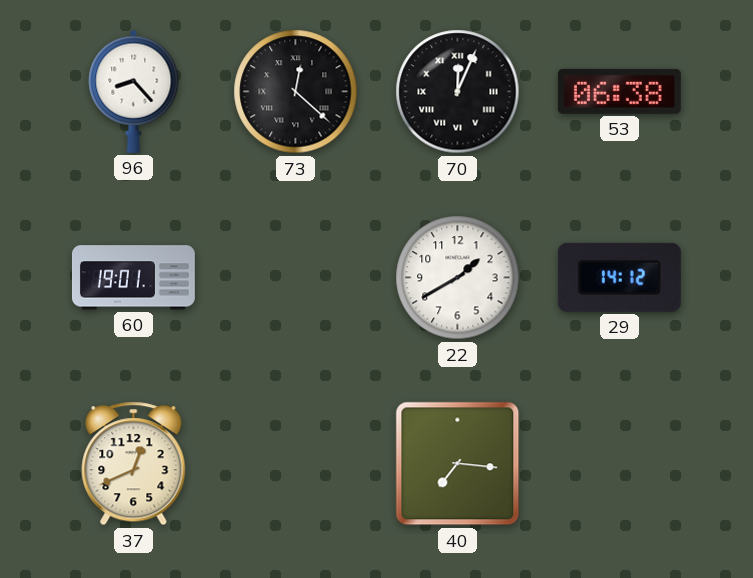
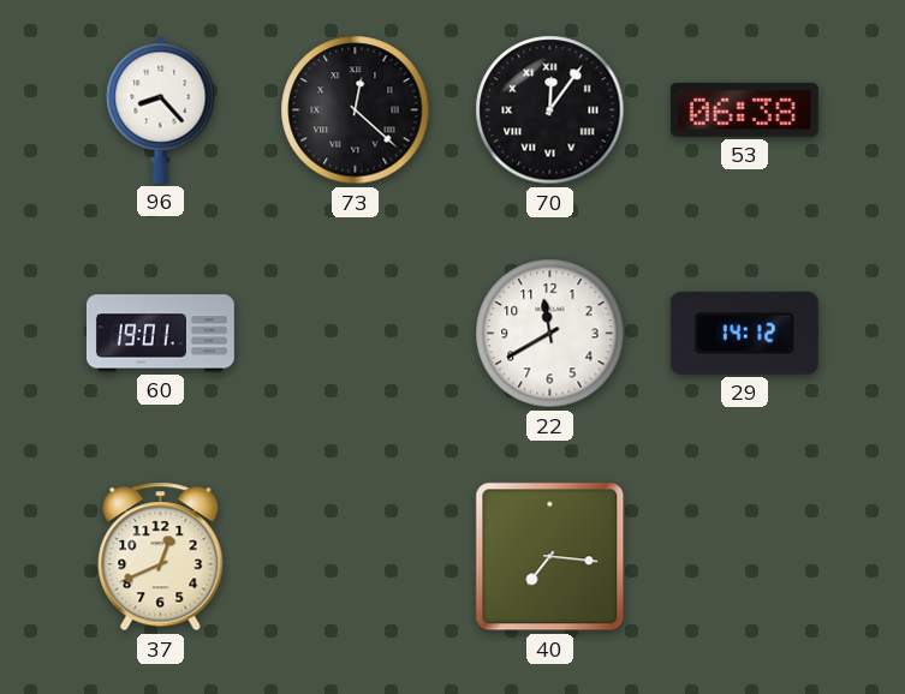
70: 12:04 -> 12:06
22: 1:40 -> 11:40
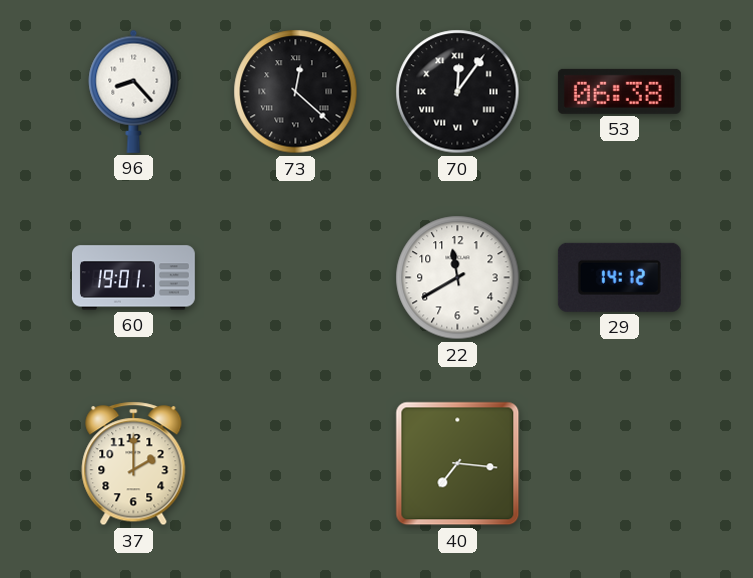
37: 12:41 -> 2:00
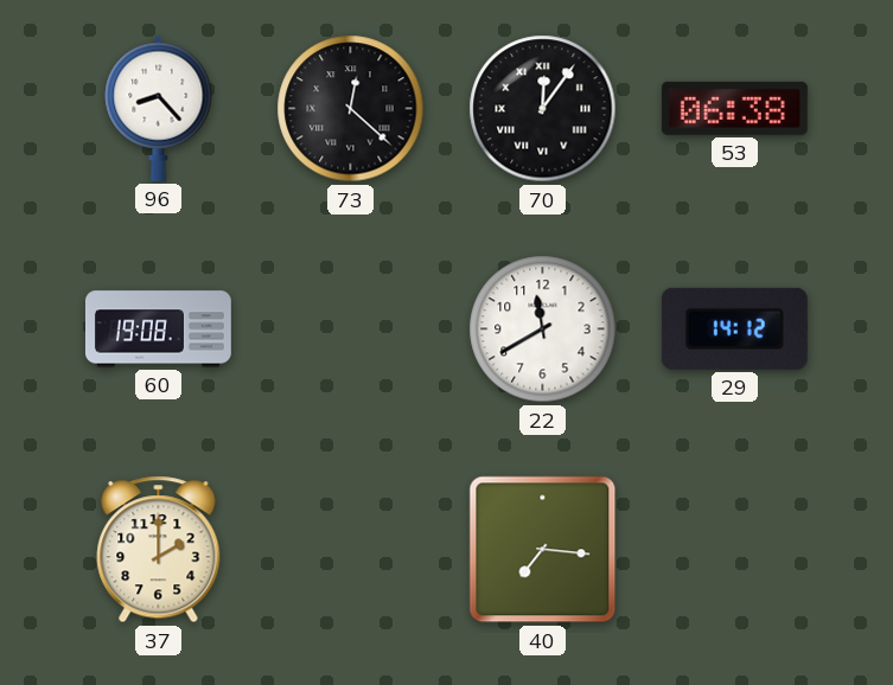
60: 19:01 -> 19:08
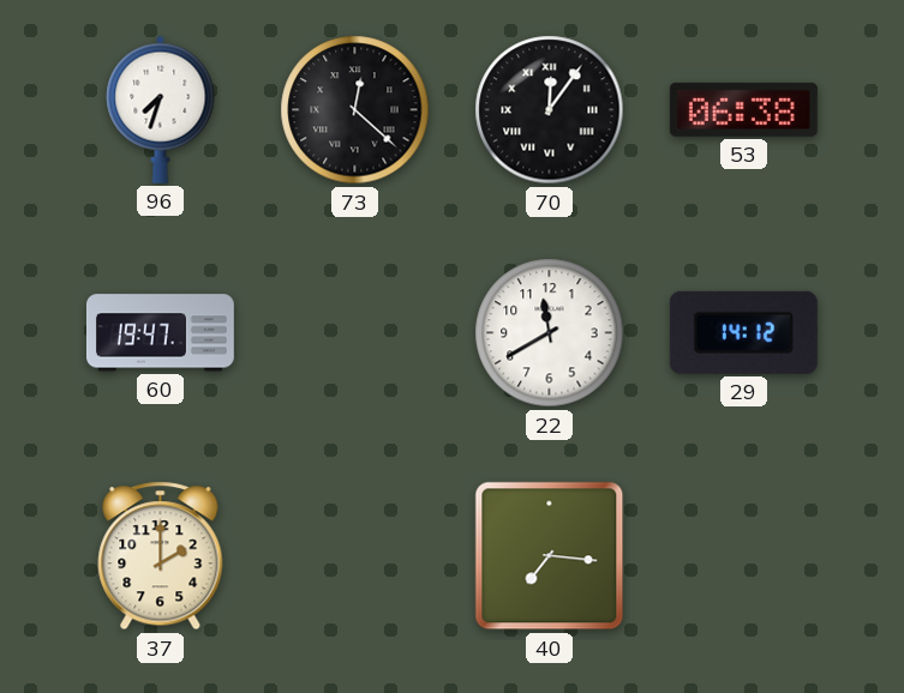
96: 8:23 -> 7:33
60: 19:08 -> 19:47
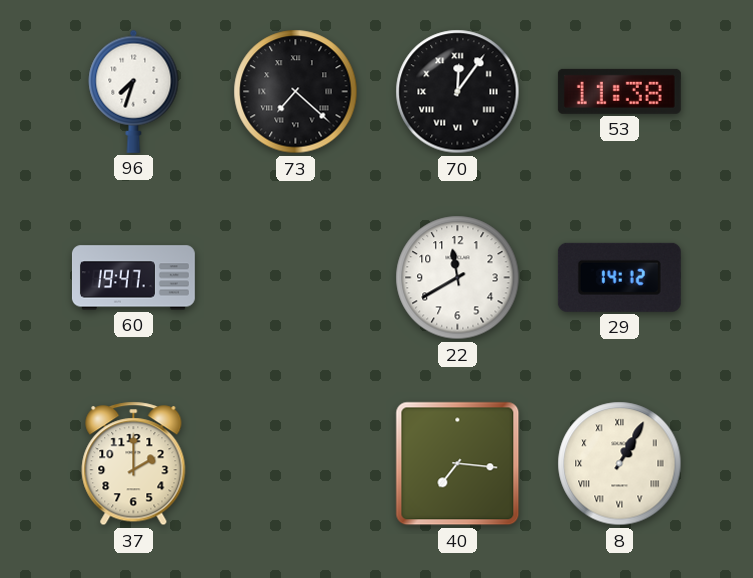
73: 12:22 -> 7:22
53: 06:38 -> 11:38
8: none -> 1:05
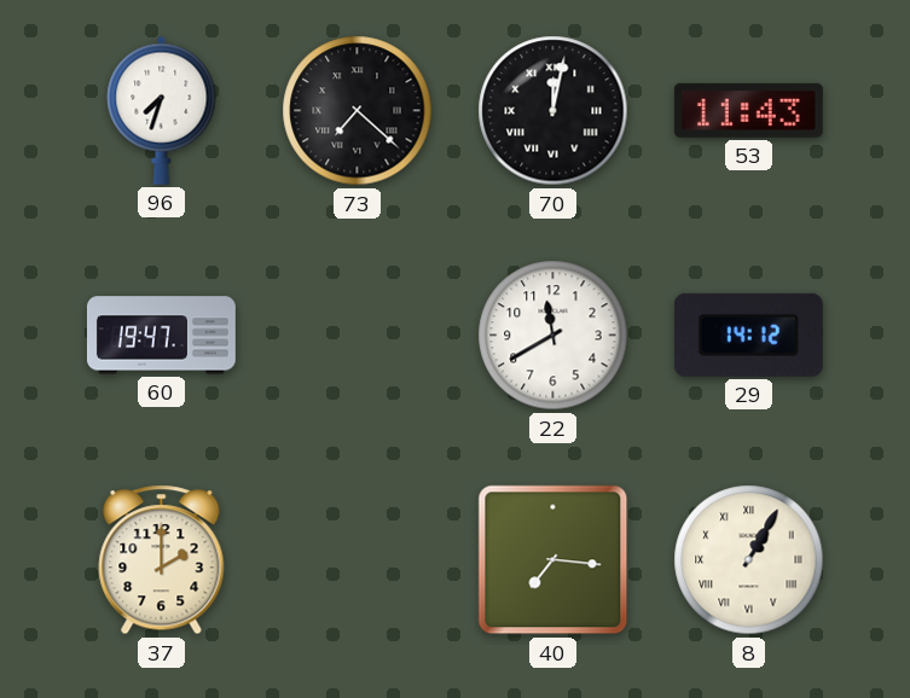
70: 12:06 -> 12:02
53: 11:38 -> 11:43
